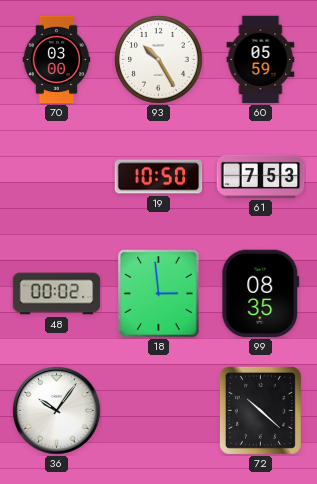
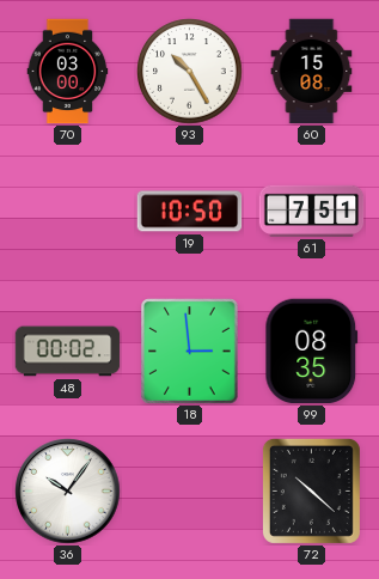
60: 05:59 -> 15:08
61: 7:53 -> 7:51
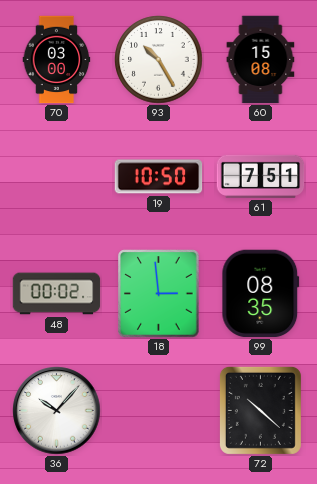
36: 10:06 -> 10:07
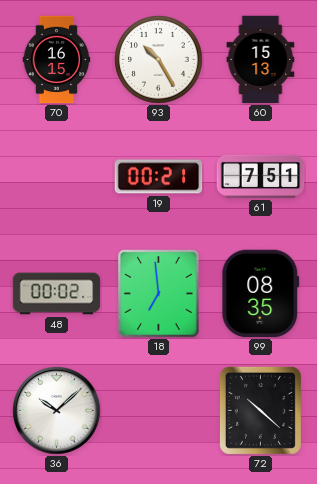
70: 03:00 -> 16:15
60: 15:08 -> 15:13
19: 10:50 -> 00:21
18: 2:59 -> 6:59
36: 10:07 -> 10:08
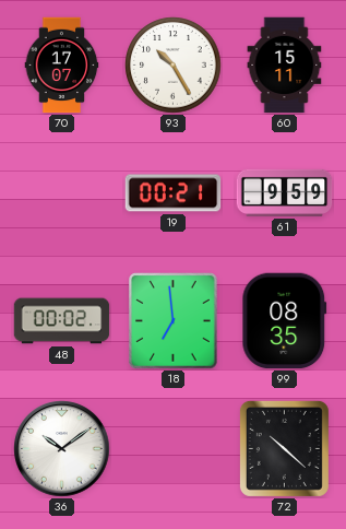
70: 16:15 -> 17:07
60: 15:13 -> 15:11
61: 7:51 -> 9:59
36: 10:08 -> 10:09
